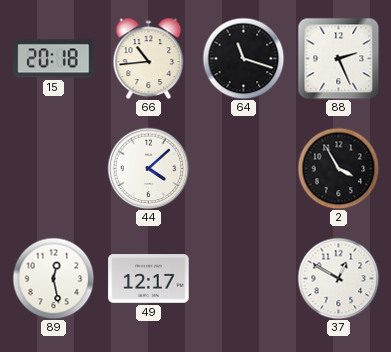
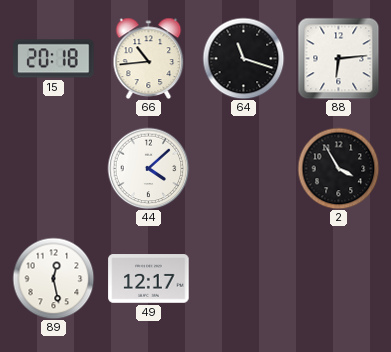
88: 2:26 -> 6:14
37: 12:50 -> none
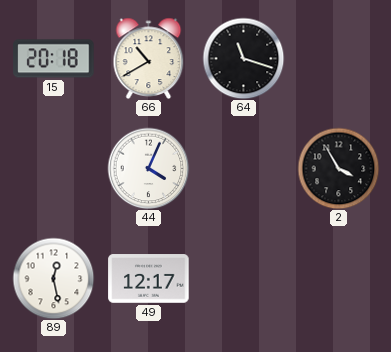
66: 10:44 -> 10:40
88: 6:14 -> none
44: 4:08 -> 4:04
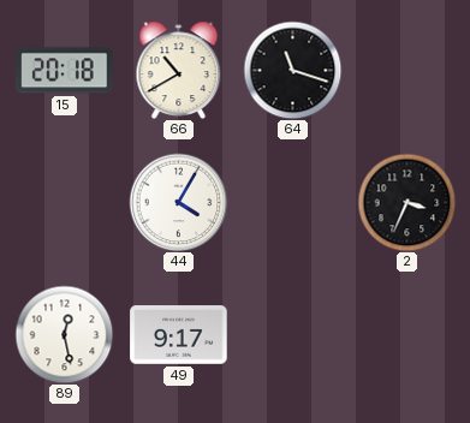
44: 4:04 -> 4:05
2: 3:55 -> 3:34
49: 12:17 -> 9:17
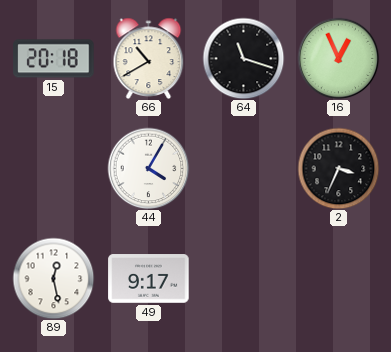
16: none -> 12:56
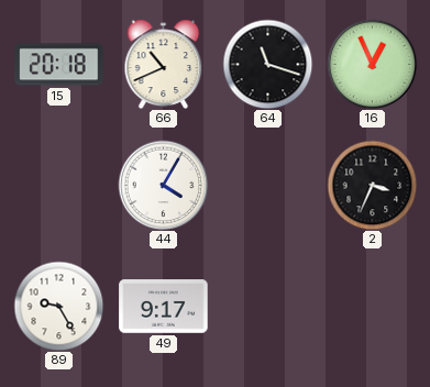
66: 10:40 -> 10:41
89: 12:28 -> 9:25
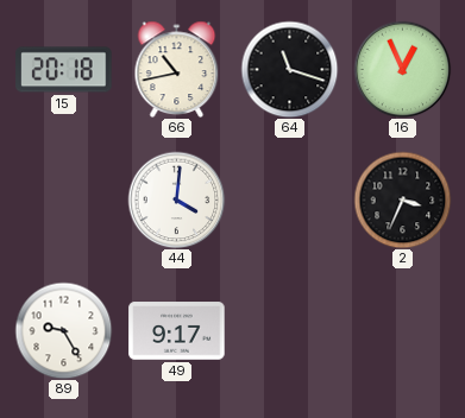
66: 10:41 -> 10:43
44: 4:05 -> 4:01
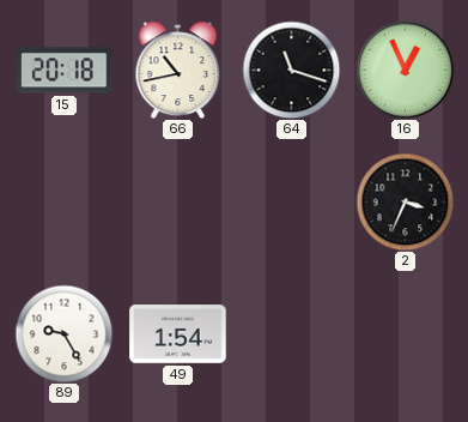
44: 4:01 -> none
49: 9:17 -> 1:54
